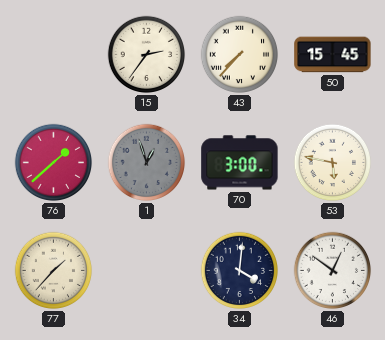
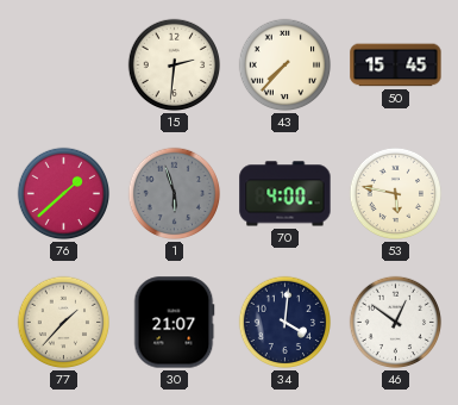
15: 2:36 -> 2:31
1: 12:57 -> 5:57
70: 3:00 -> 4:00
30: none -> 21:07
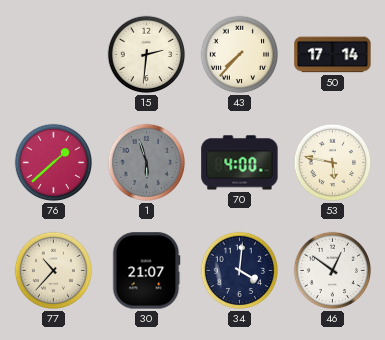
50: 15:45 -> 17:14
77: 1:37 -> 10:37
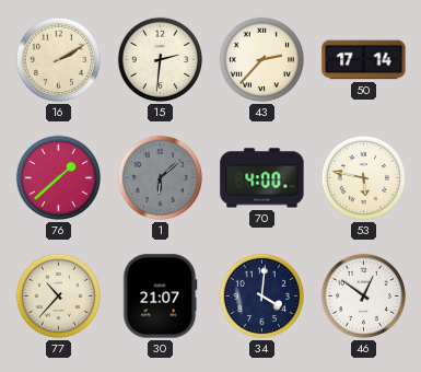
16: none -> 2:10
43: 7:37 -> 2:37
1: 5:57 -> 6:08
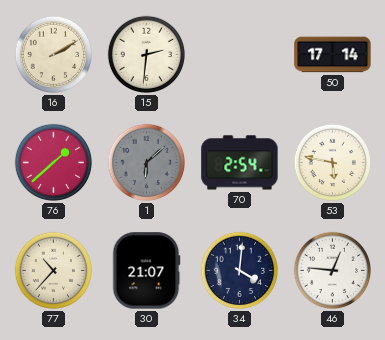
43: 2:37 -> none
70: 4:00 -> 2:54
46: 12:51 -> 12:46
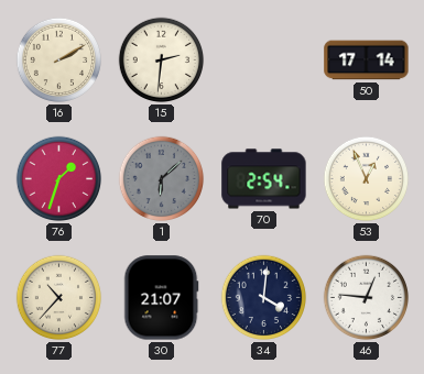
76: 1:38 -> 1:33
53: 5:47 -> 12:56
